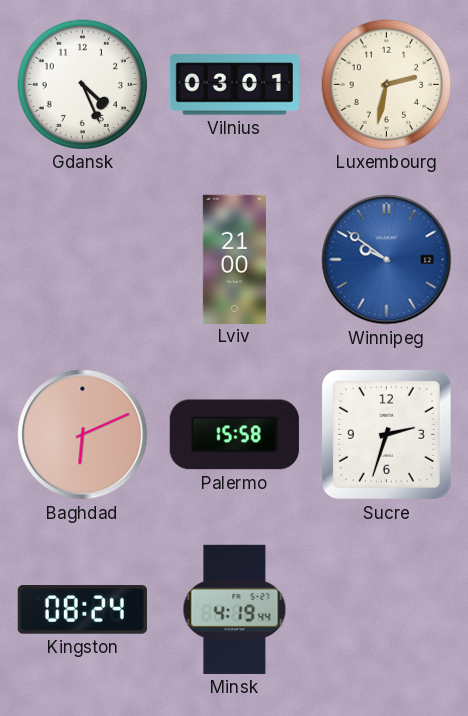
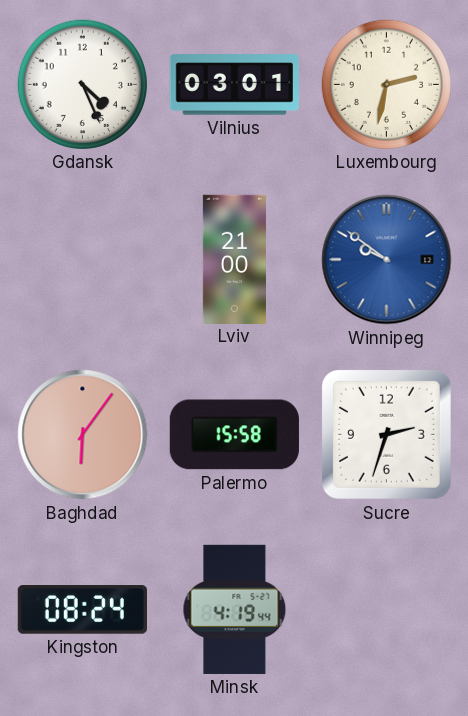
Baghdad: 6:11 -> 6:06
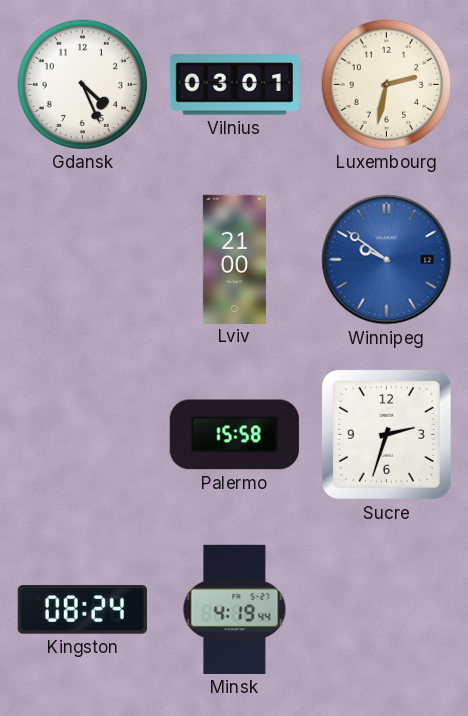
Baghdad: 6:06 -> none
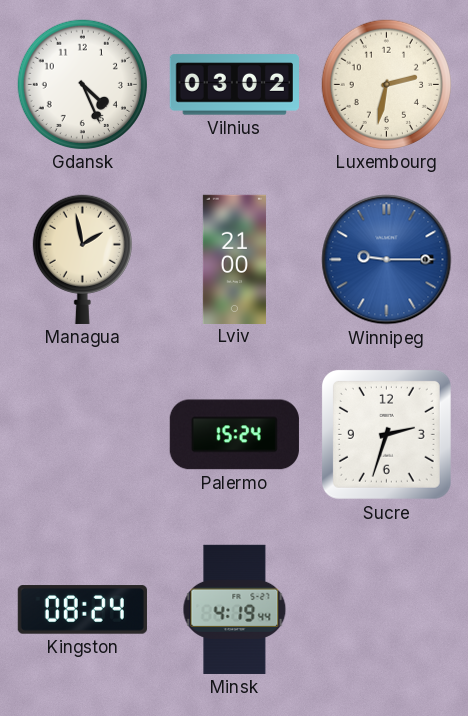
Vilnius: 03:01 -> 03:02
Managua: none -> 1:58
Winnipeg: 9:51 -> 9:15
Palermo: 15:58 -> 15:24
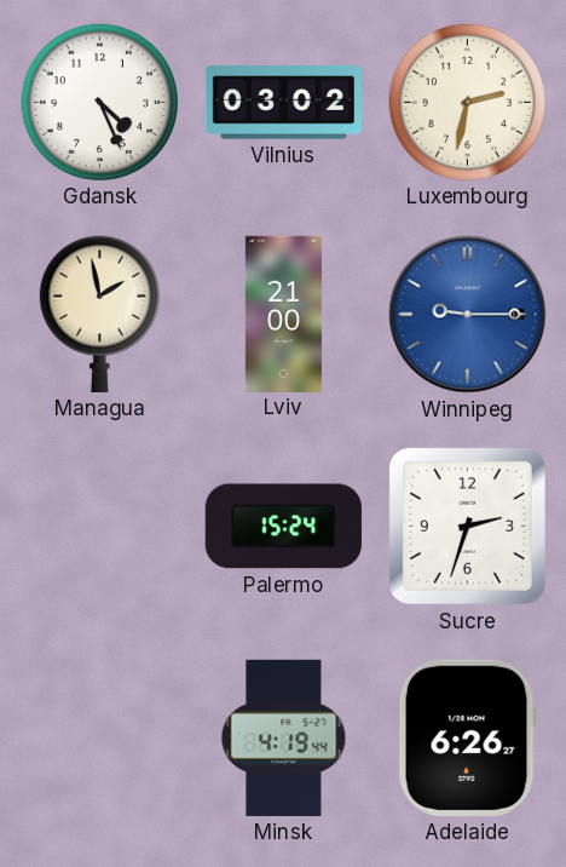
Kingston: 08:24 -> none
Adelaide: none -> 6:26
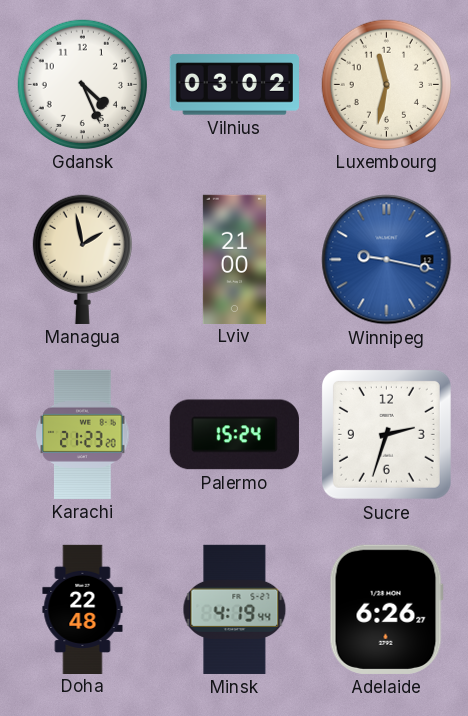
Luxembourg: 2:32 -> 11:32
Winnipeg: 9:15 -> 9:17
Karachi: none -> 21:23
Doha: none -> 22:48
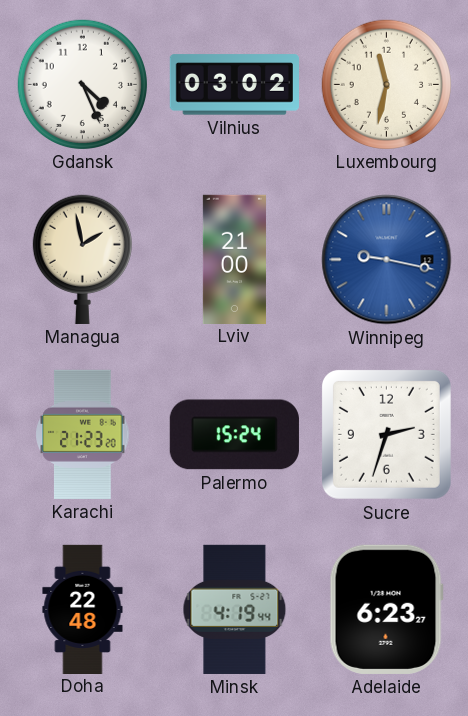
Adelaide: 6:26 -> 6:23
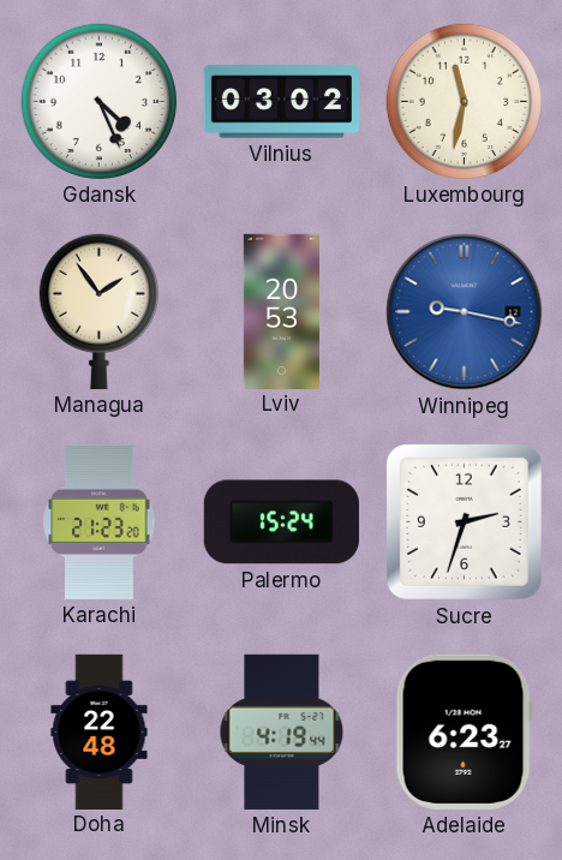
Managua: 1:58 -> 1:54
Lviv: 21:00 -> 20:53
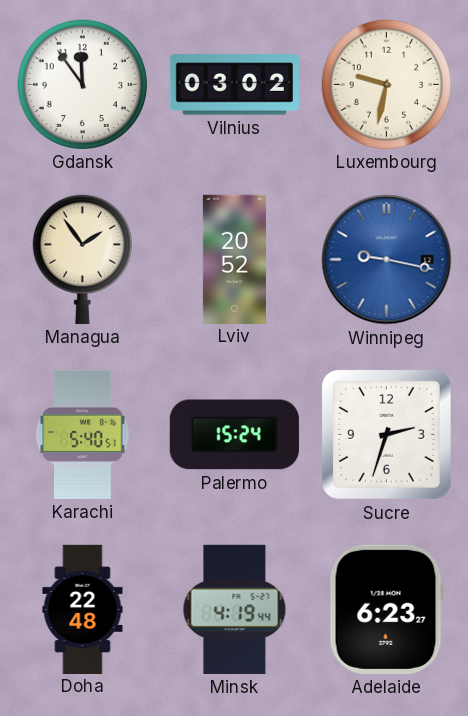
Gdansk: 4:26 -> 11:54
Luxembourg: 11:32 -> 9:32
Lviv: 20:53 -> 20:52
Karachi: 21:23 -> 5:40
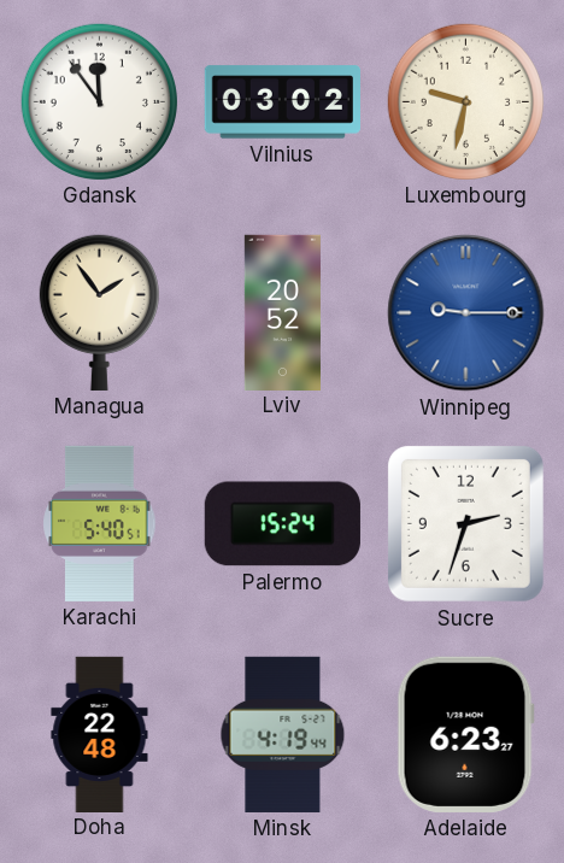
Winnipeg: 9:17 -> 9:15
